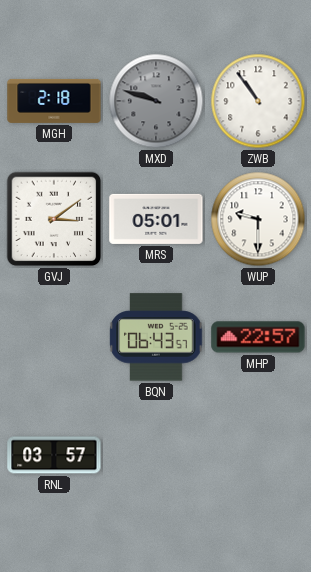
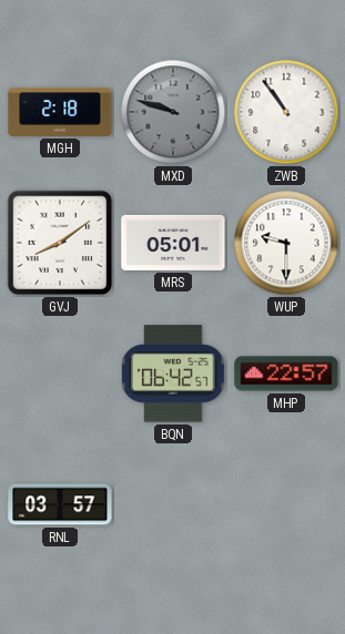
GVJ: 3:09 -> 8:09
BQN: 06:43 -> 06:42
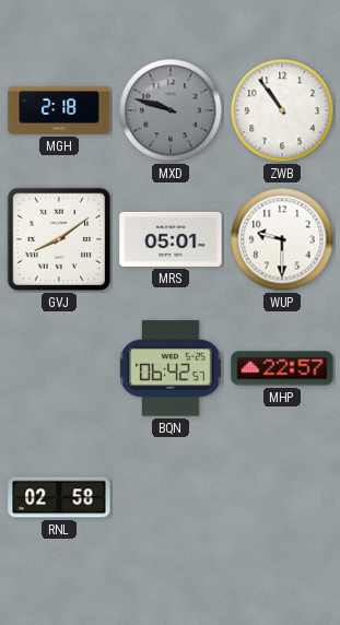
RNL: 03:57 -> 02:58
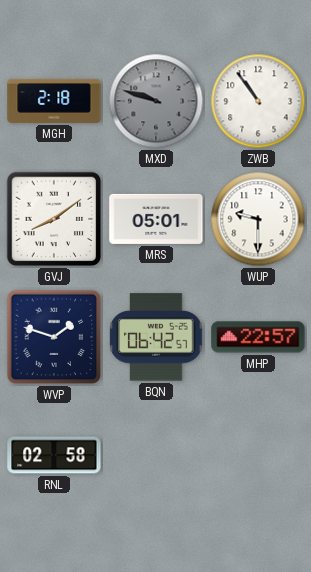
WVP: none -> 1:48
